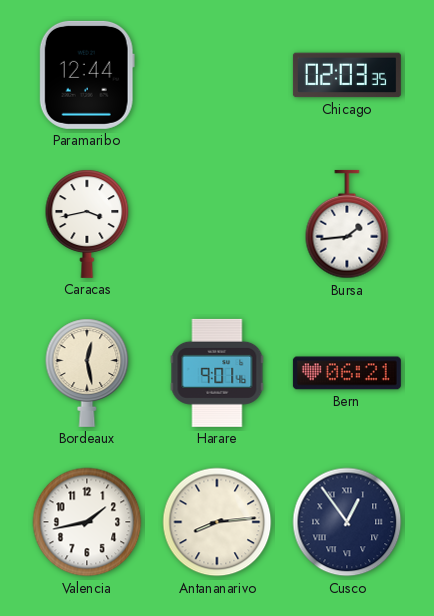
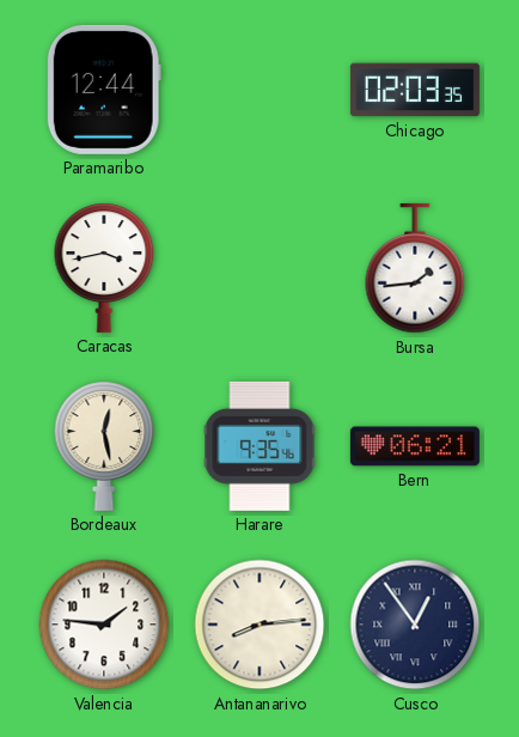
Harare: 9:01 -> 9:35
Valencia: 1:43 -> 1:46
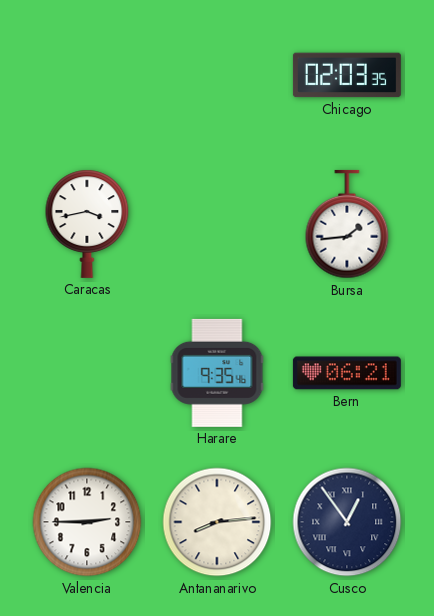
Paramaribo: 12:44 -> none
Bordeaux: 12:28 -> none
Valencia: 1:46 -> 2:45
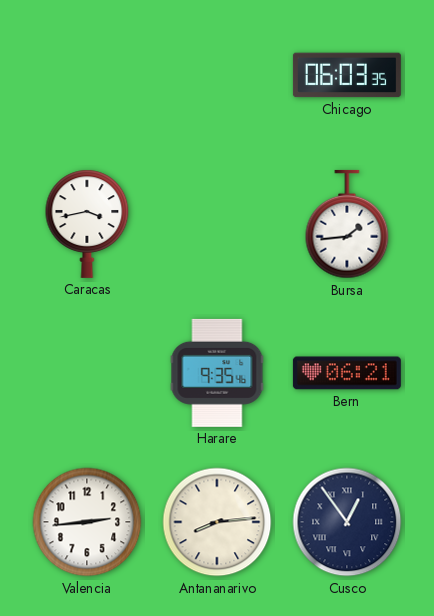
Chicago: 02:03 -> 06:03
Valencia: 2:45 -> 2:44
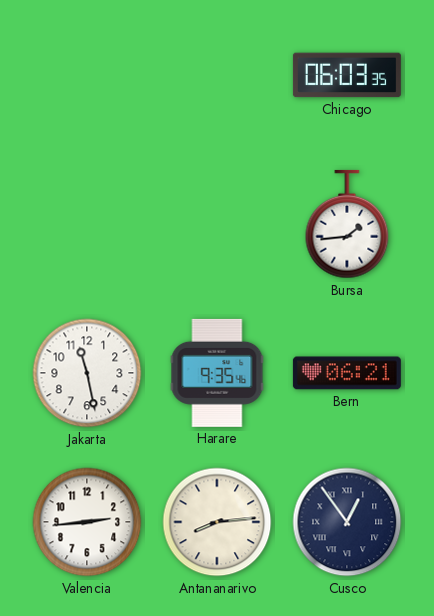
Caracas: 3:43 -> none
Jakarta: none -> 11:28
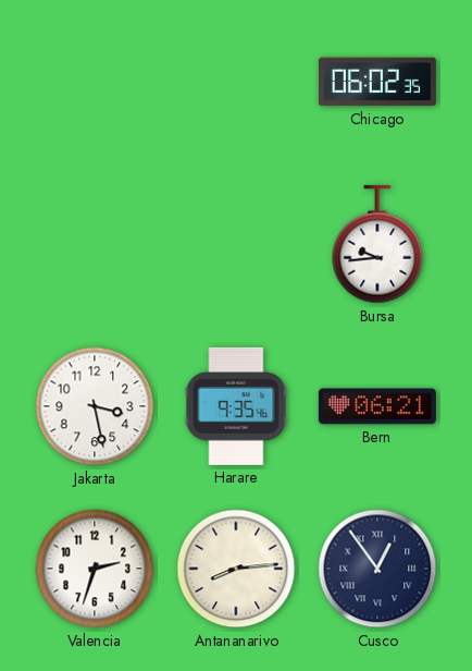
Chicago: 06:03 -> 06:02
Bursa: 1:44 -> 9:44
Jakarta: 11:28 -> 3:28
Valencia: 2:44 -> 2:33
